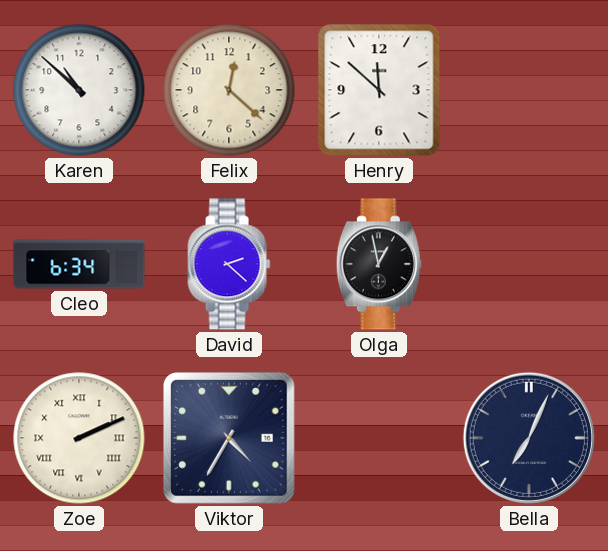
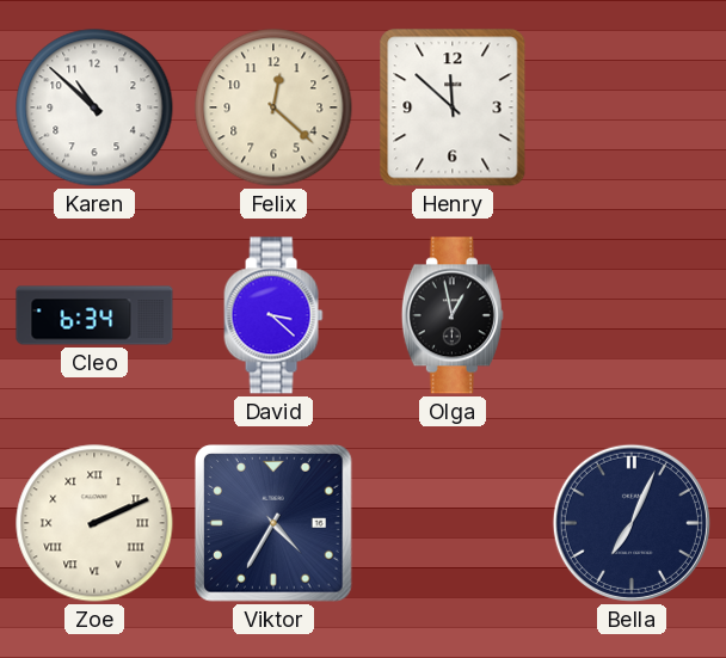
David: 2:22 -> 3:22
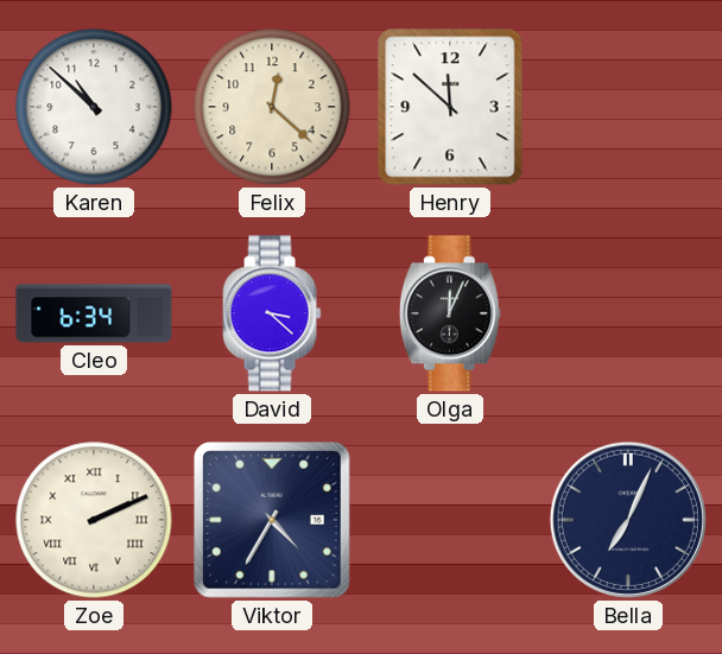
Olga: 12:58 -> 12:04
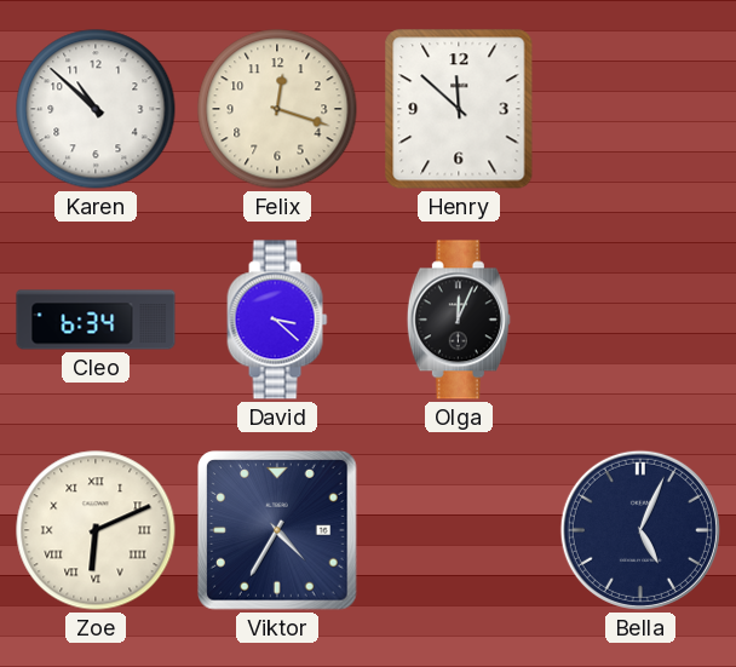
Felix: 12:22 -> 12:18
Zoe: 2:11 -> 6:11
Bella: 7:04 -> 5:04
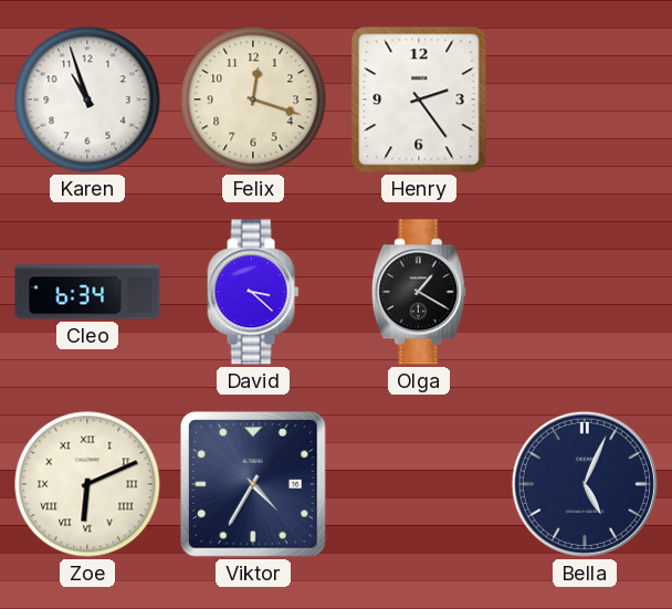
Karen: 10:52 -> 10:57
Henry: 11:52 -> 2:24
Olga: 12:04 -> 1:20
